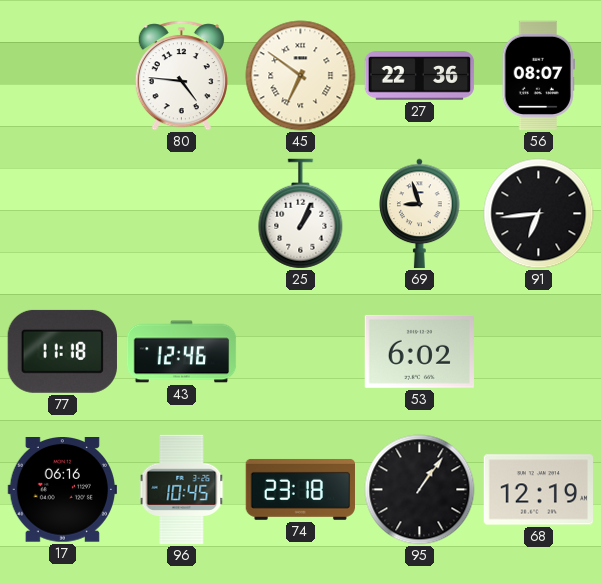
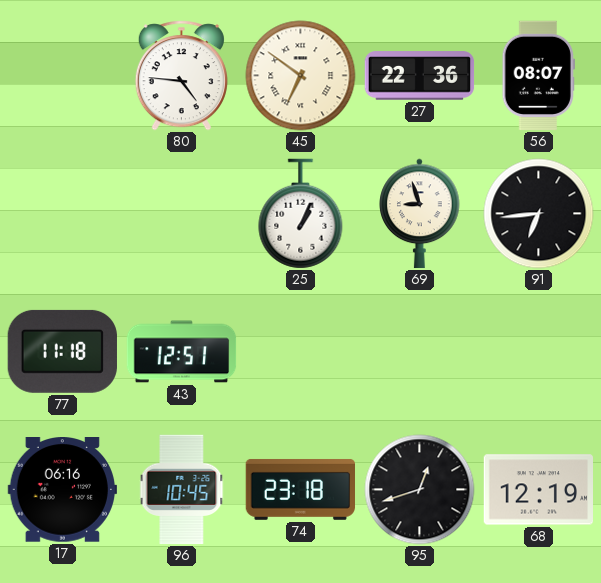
43: 12:46 -> 12:51
53: 6:02 -> none
95: 1:06 -> 12:42
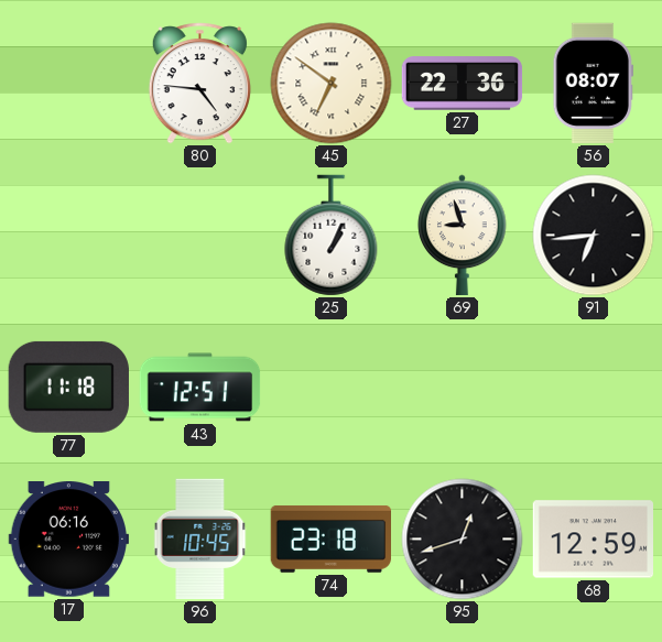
68: 12:19 -> 12:59
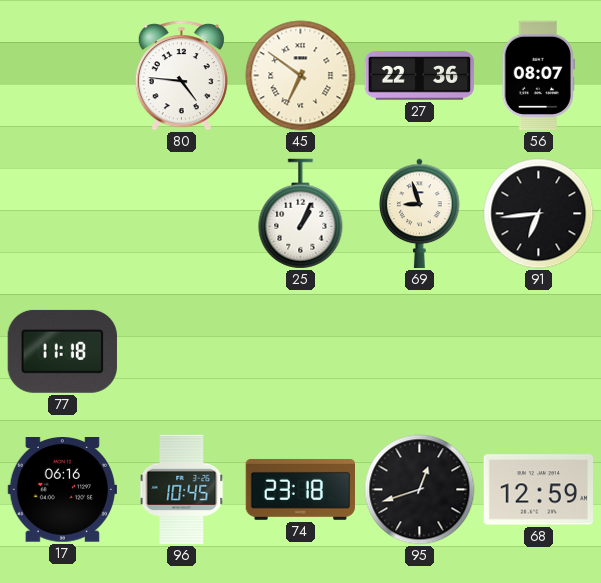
43: 12:51 -> none
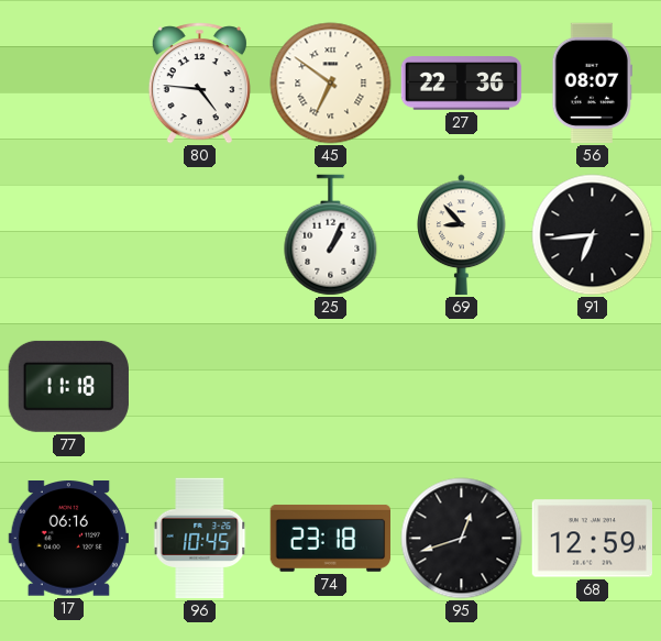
69: 8:57 -> 8:53
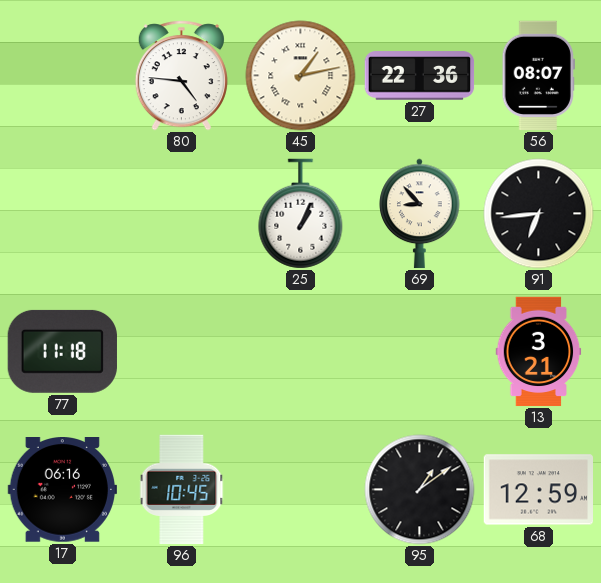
45: 6:51 -> 1:13
13: none -> 3:21
74: 23:18 -> none
95: 12:42 -> 1:09
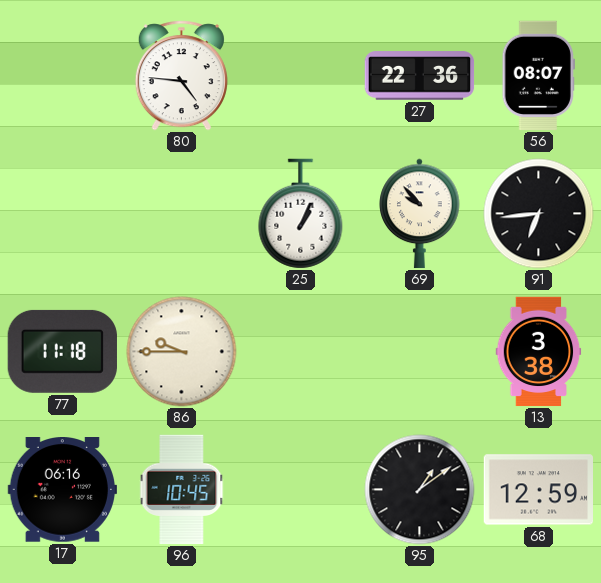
45: 1:13 -> none
69: 8:53 -> 9:53
86: none -> 9:45
13: 3:21 -> 3:38
